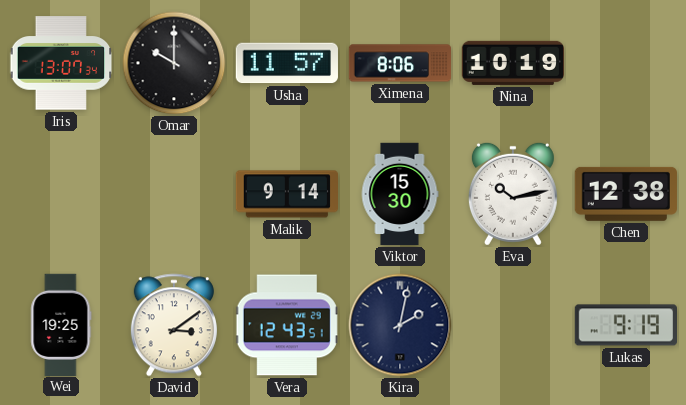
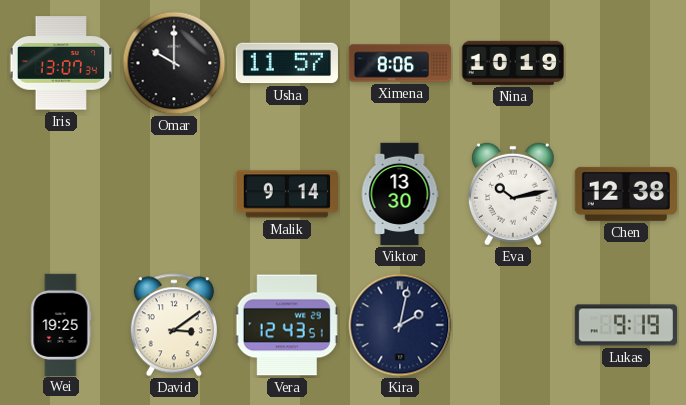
Viktor: 15:30 -> 13:30
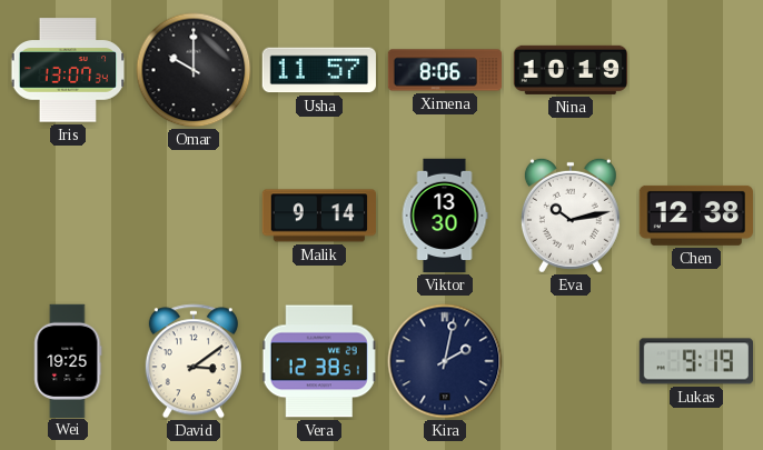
Vera: 12:43 -> 12:38
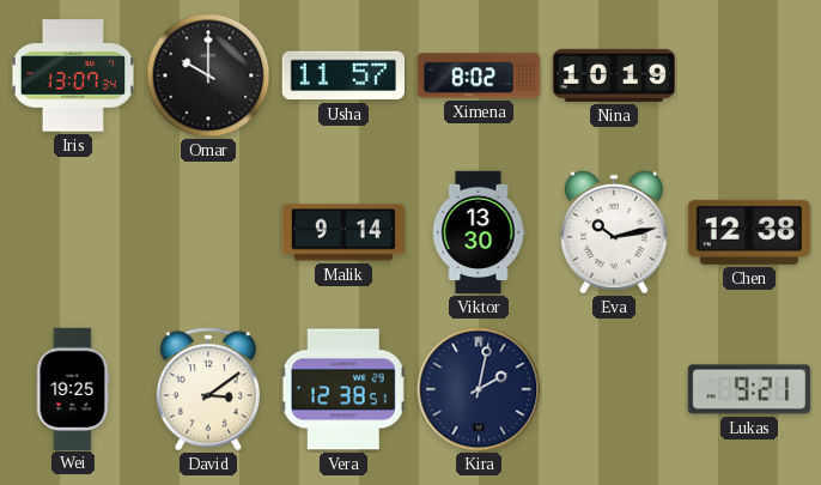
Ximena: 8:06 -> 8:02
Lukas: 9:19 -> 9:21
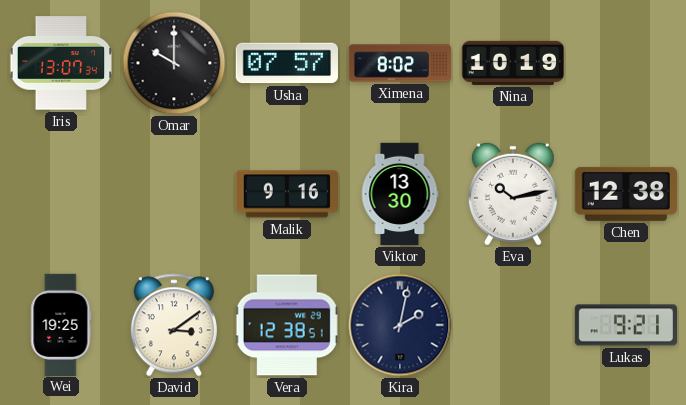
Usha: 11:57 -> 07:57
Malik: 9:14 -> 9:16
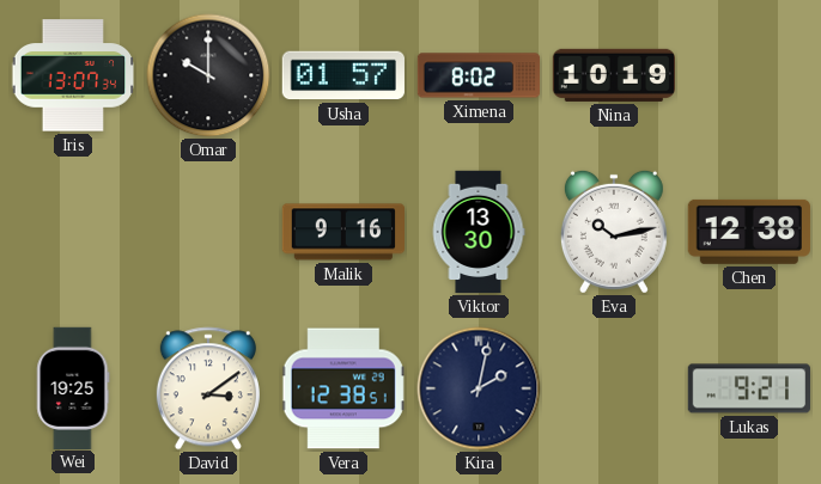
Usha: 07:57 -> 01:57
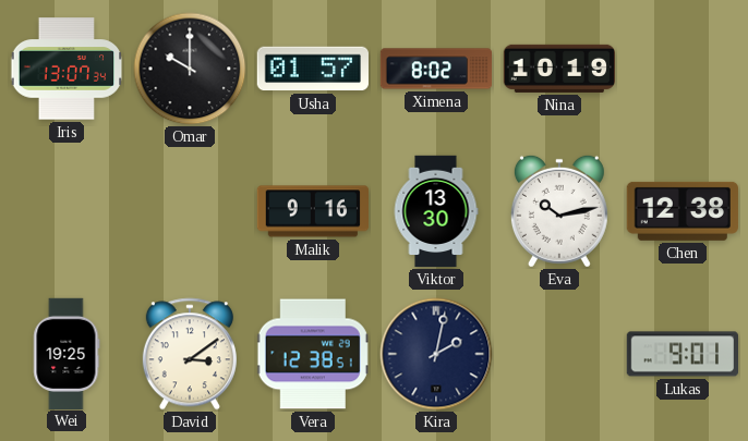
Lukas: 9:21 -> 9:01
